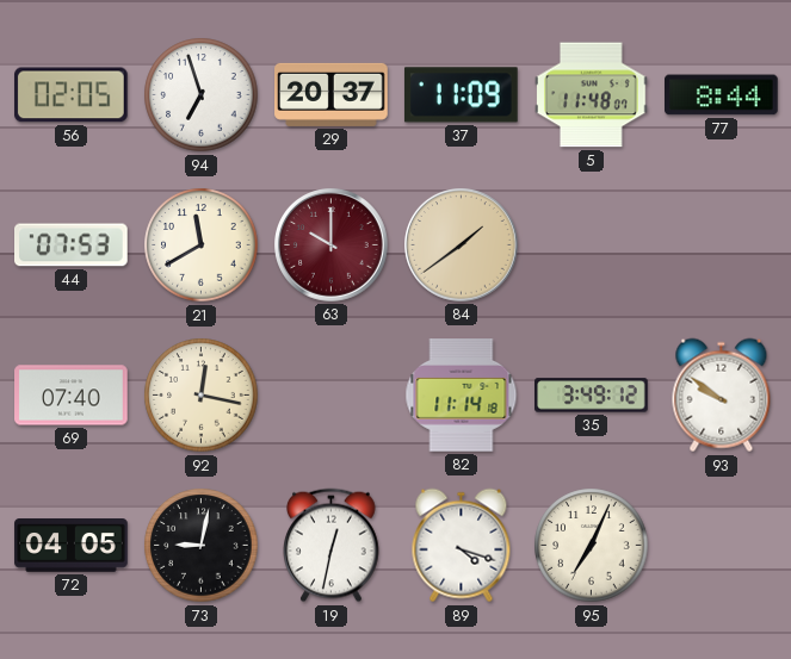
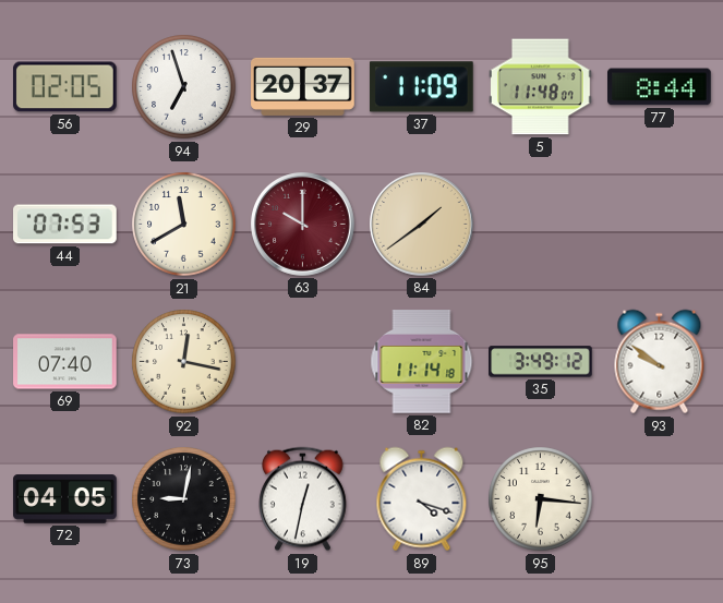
95: 7:04 -> 6:16
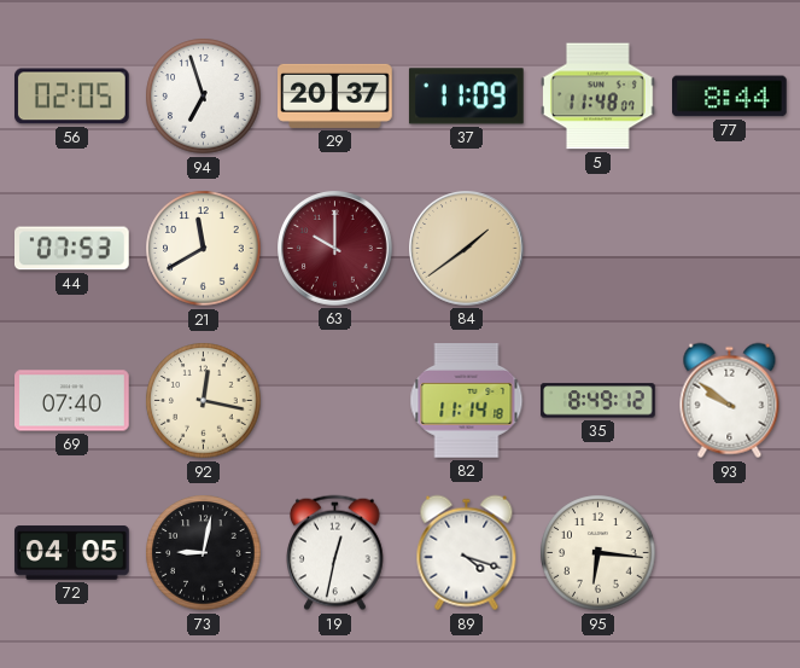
35: 3:49 -> 8:49
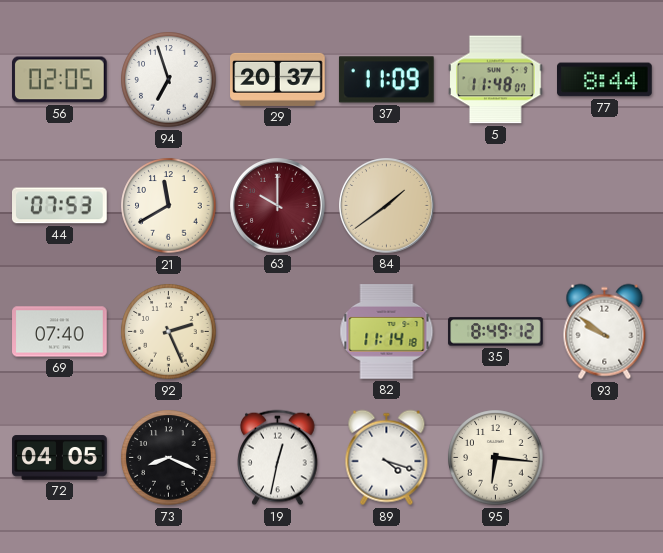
92: 12:17 -> 2:26
73: 9:02 -> 8:19
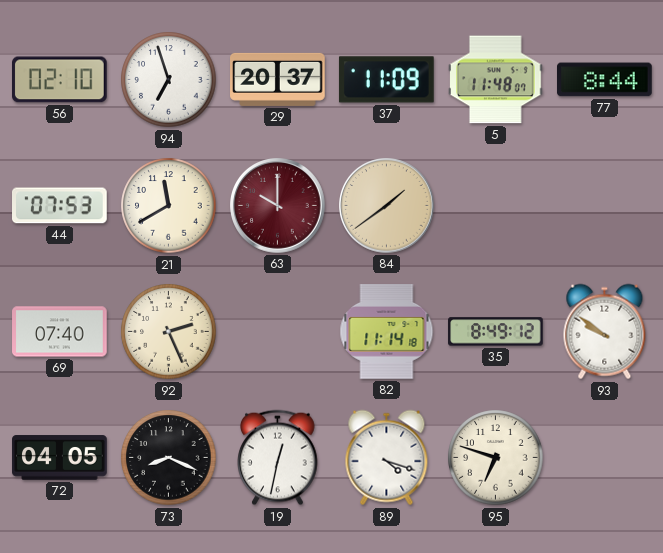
56: 02:05 -> 02:10
95: 6:16 -> 6:48
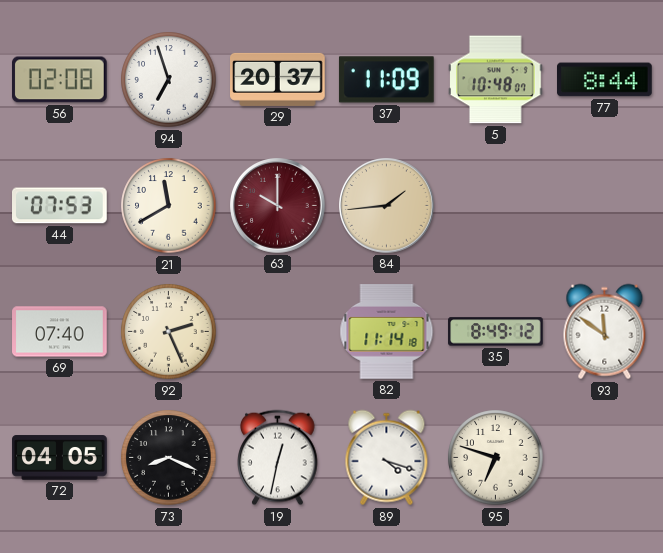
56: 02:10 -> 02:08
5: 11:48 -> 10:48
84: 1:39 -> 1:44
93: 9:51 -> 11:51
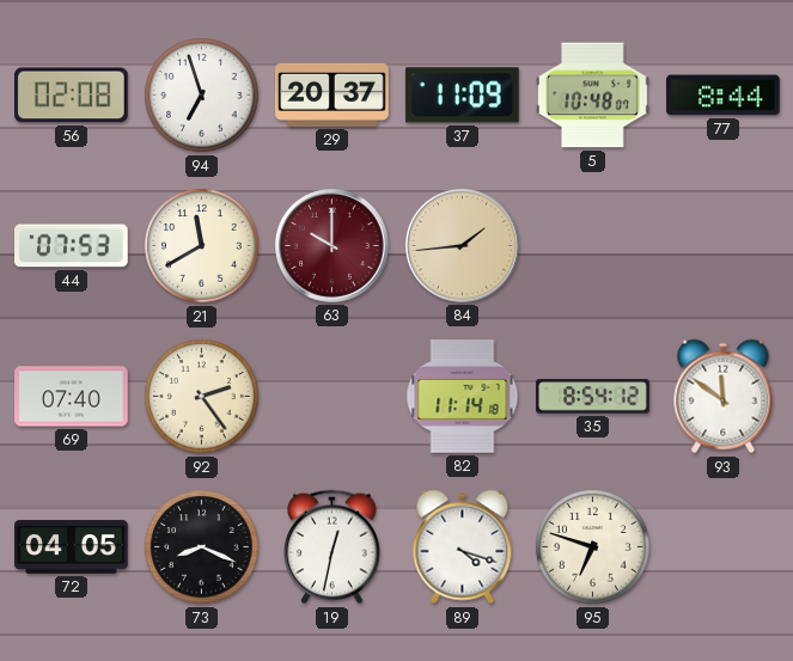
92: 2:26 -> 2:24
35: 8:49 -> 8:54
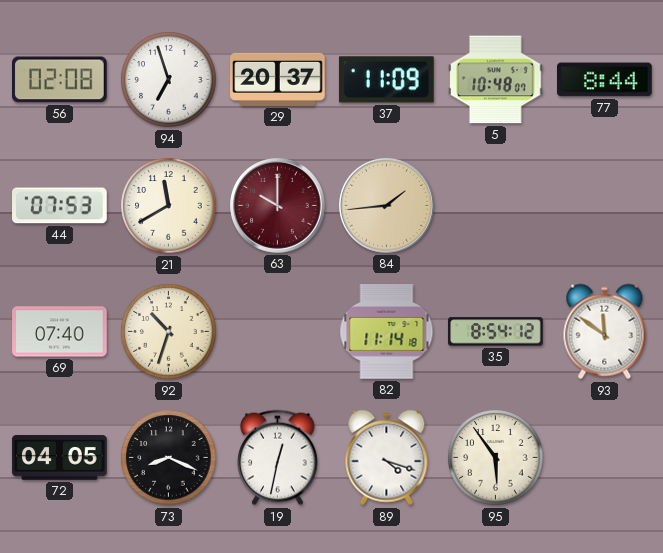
92: 2:24 -> 10:33
95: 6:48 -> 5:54
